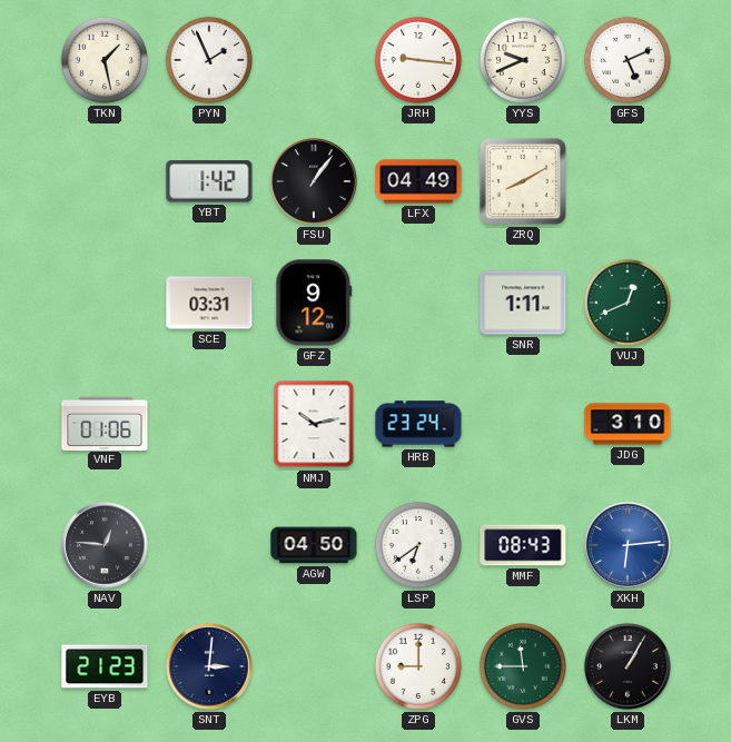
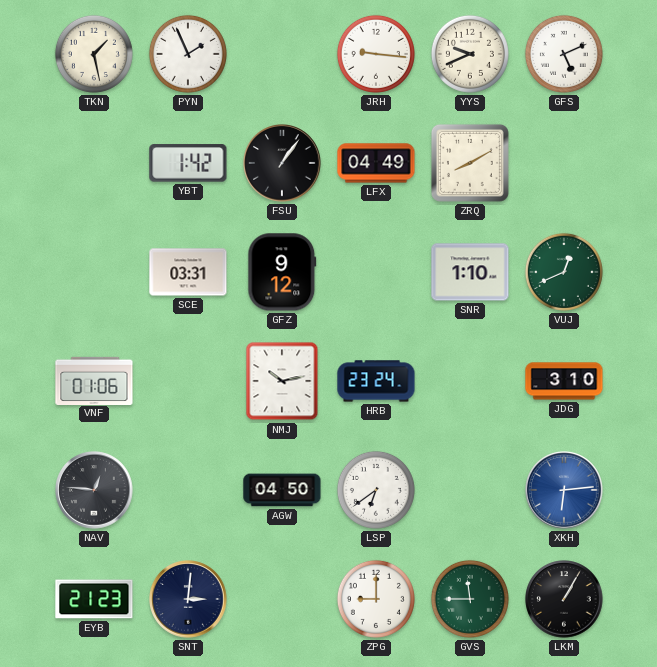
SNR: 1:11 -> 1:10
MMF: 08:43 -> none
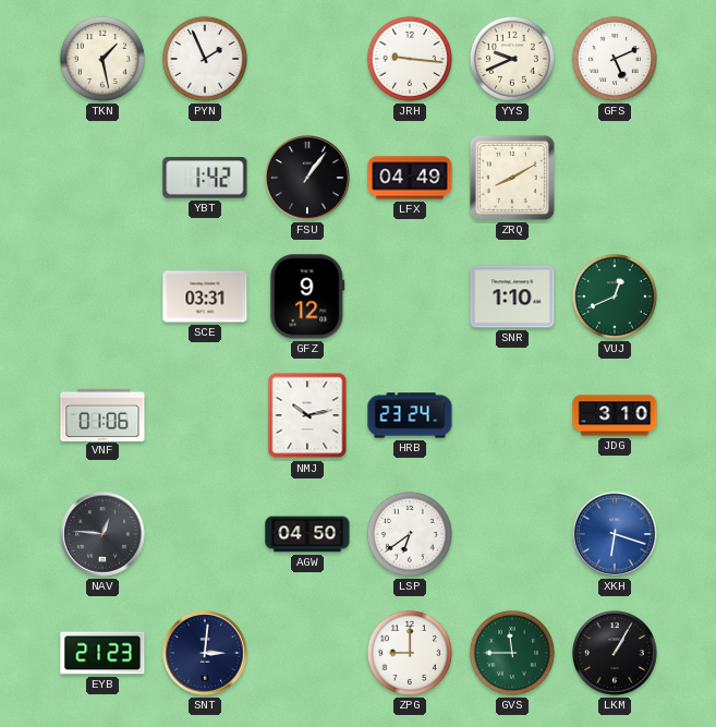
XKH: 6:14 -> 6:18
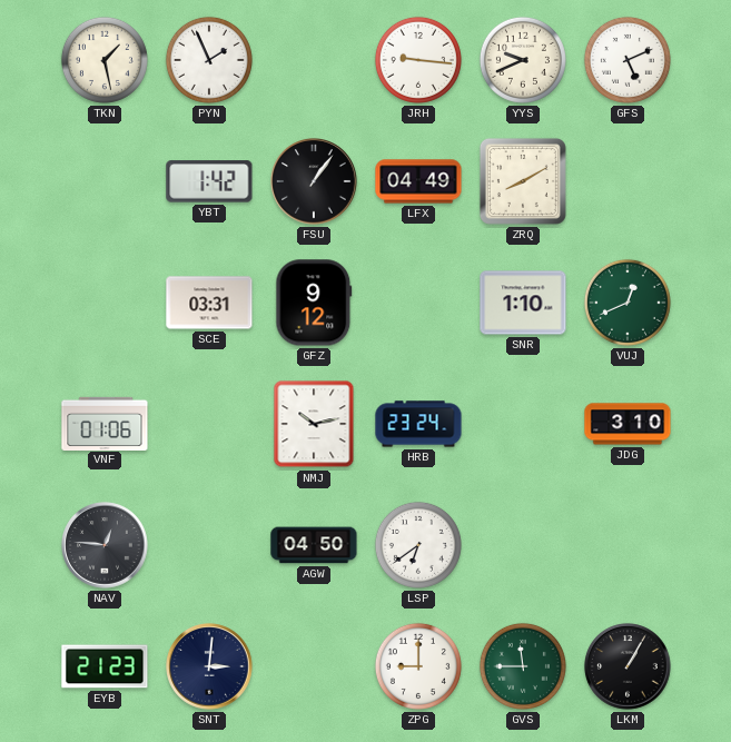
XKH: 6:18 -> none
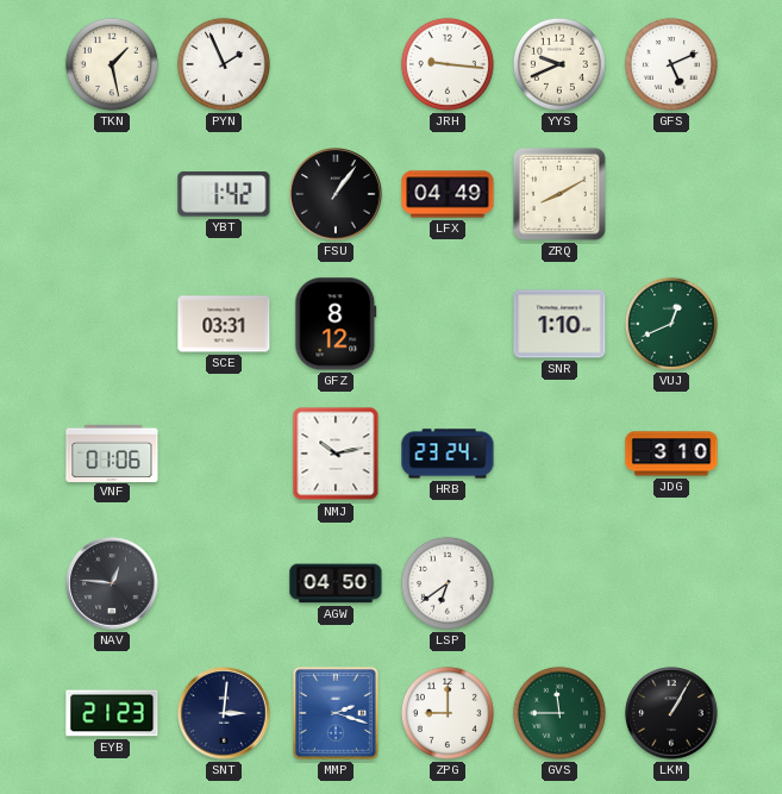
GFZ: 9:12 -> 8:12
MMP: none -> 2:18
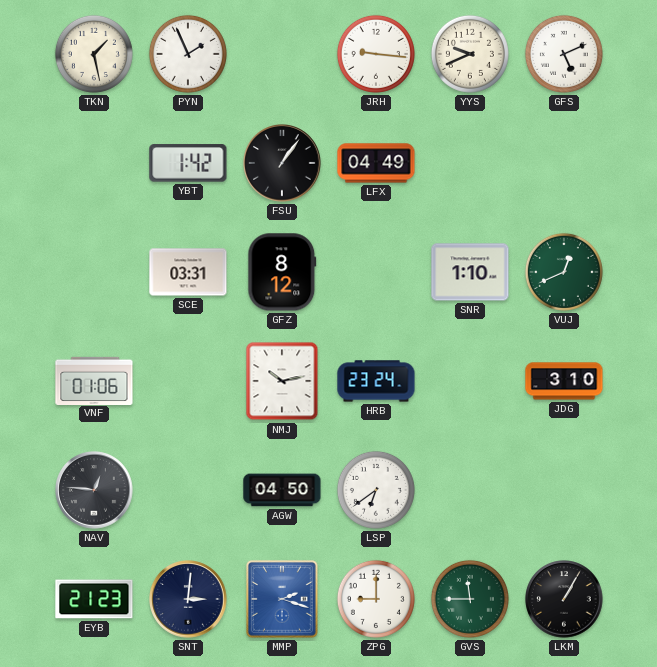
ZRQ: 8:10 -> none
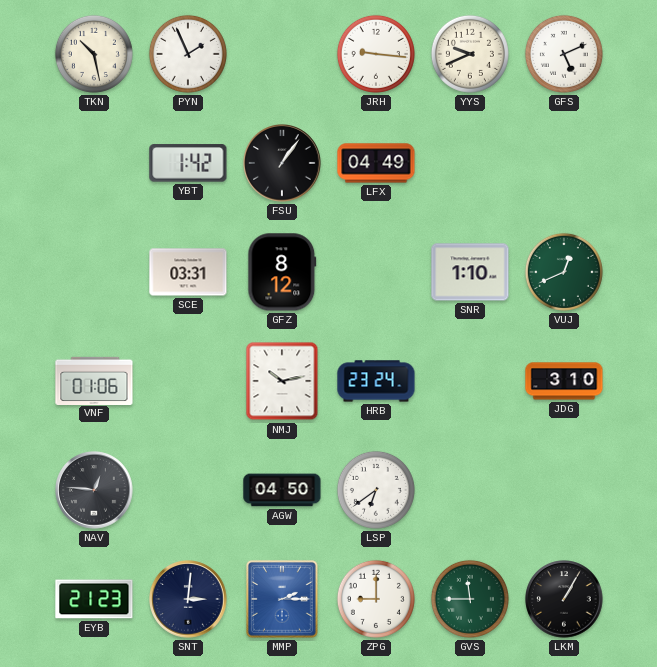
TKN: 1:28 -> 10:28
MMP: 2:18 -> 2:15
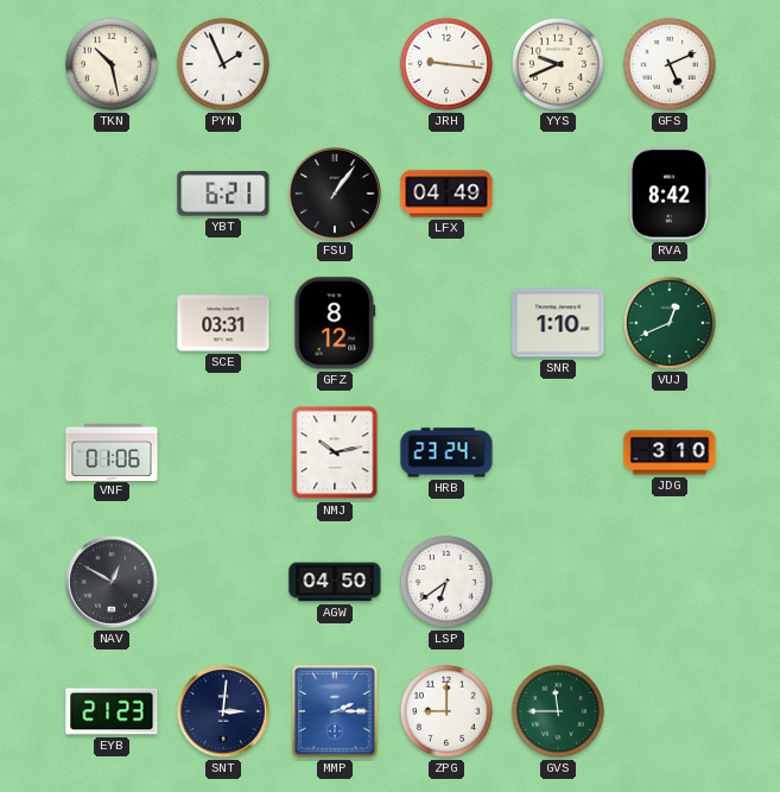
YBT: 1:42 -> 6:21
RVA: none -> 8:42
NAV: 12:46 -> 12:50
LKM: 1:05 -> none
